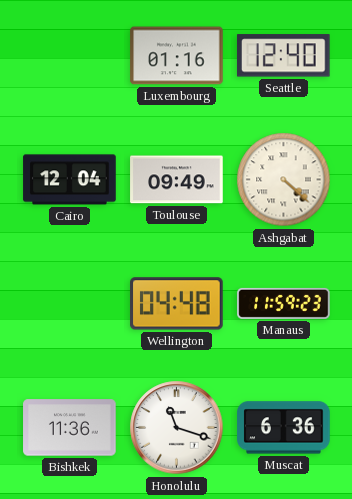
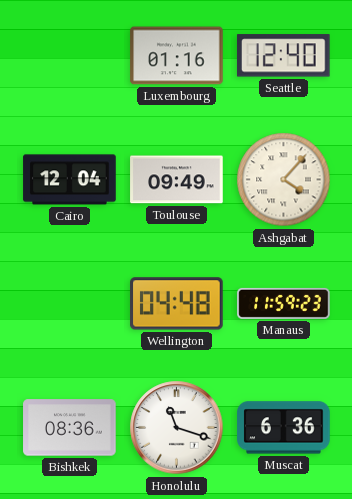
Ashgabat: 4:22 -> 4:07
Bishkek: 11:36 -> 08:36
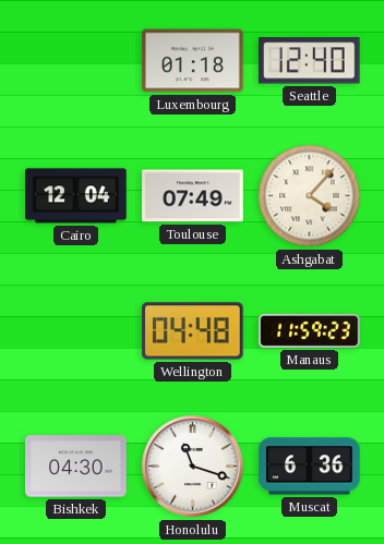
Luxembourg: 01:16 -> 01:18
Toulouse: 09:49 -> 07:49
Bishkek: 08:36 -> 04:30
